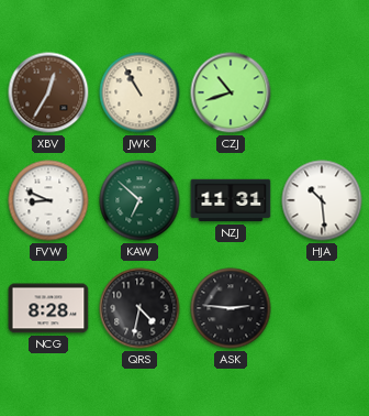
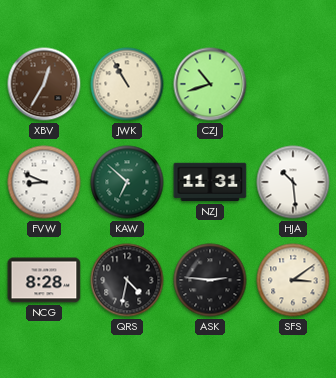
SFS: none -> 3:09
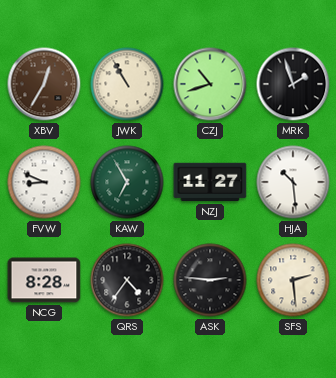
MRK: none -> 1:57
KAW: 6:52 -> 6:55
NZJ: 11:31 -> 11:27
QRS: 4:32 -> 4:36
SFS: 3:09 -> 2:29
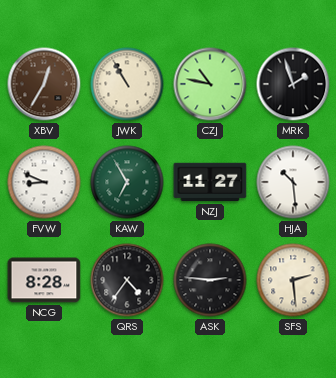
CZJ: 10:42 -> 10:47
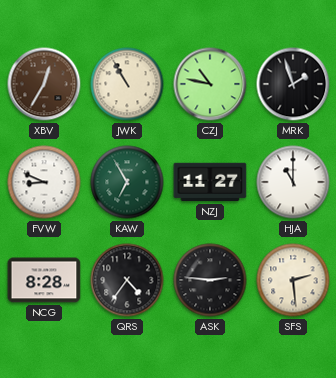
HJA: 10:29 -> 11:00
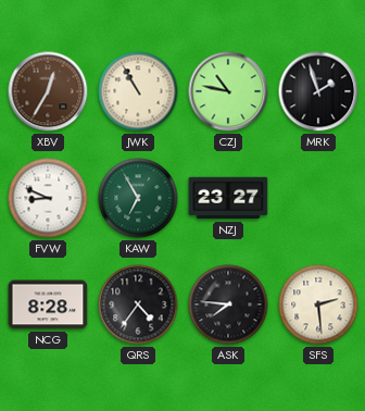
NZJ: 11:27 -> 23:27
HJA: 11:00 -> none
ASK: 2:46 -> 7:46
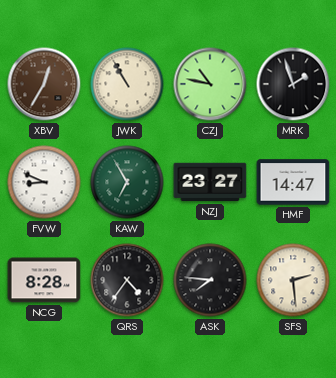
HMF: none -> 14:47
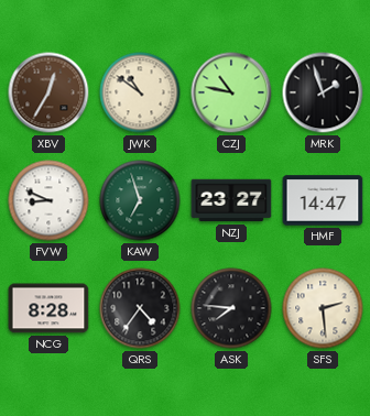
JWK: 10:55 -> 10:51
KAW: 6:55 -> 6:57
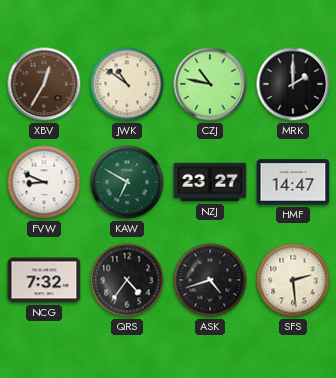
MRK: 1:57 -> 2:00
KAW: 6:57 -> 6:50
NCG: 8:28 -> 7:32
ASK: 7:46 -> 4:42
